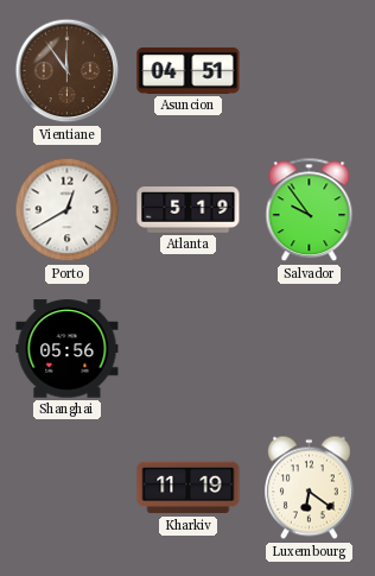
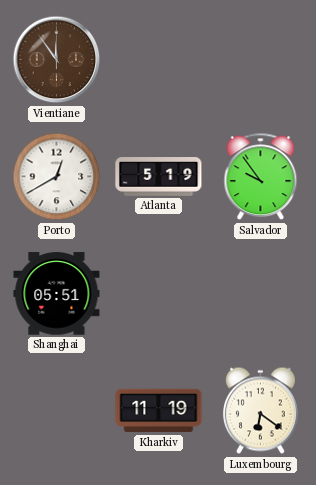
Asuncion: 04:51 -> none
Shanghai: 05:56 -> 05:51
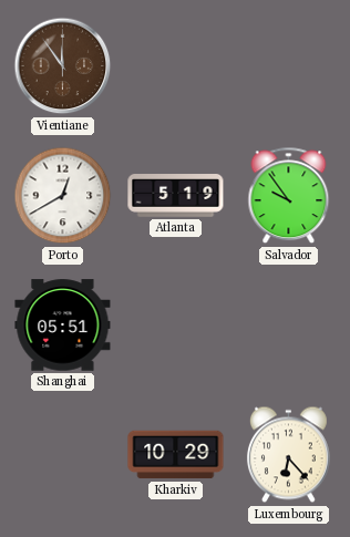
Kharkiv: 11:19 -> 10:29
Luxembourg: 6:21 -> 6:23
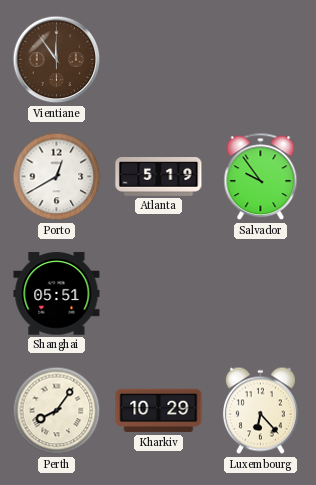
Perth: none -> 8:06
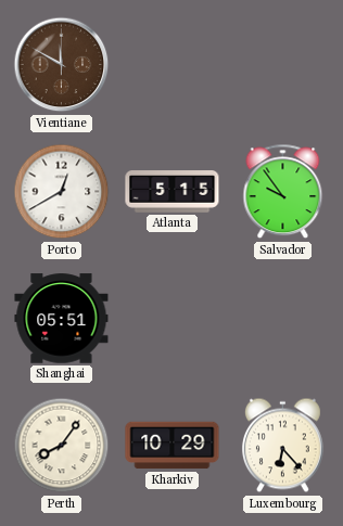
Vientiane: 11:54 -> 11:50
Atlanta: 5:19 -> 5:15
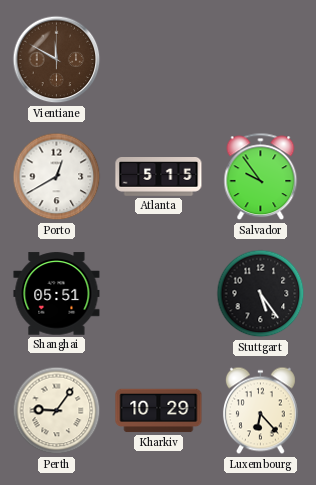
Stuttgart: none -> 5:24
Perth: 8:06 -> 9:06
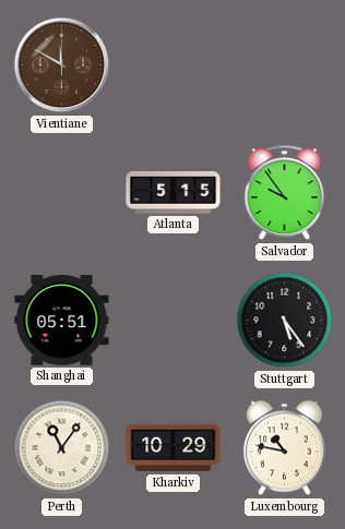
Porto: 12:40 -> none
Perth: 9:06 -> 11:06
Luxembourg: 6:23 -> 10:47
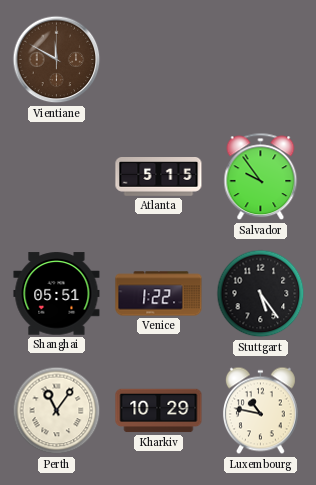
Venice: none -> 1:22
